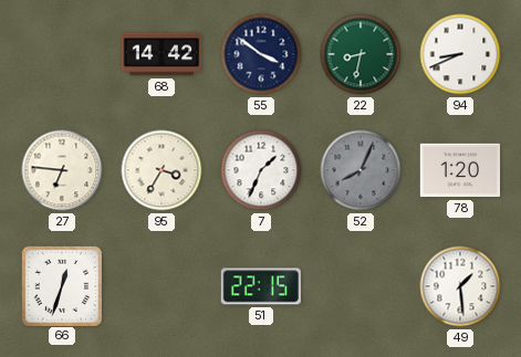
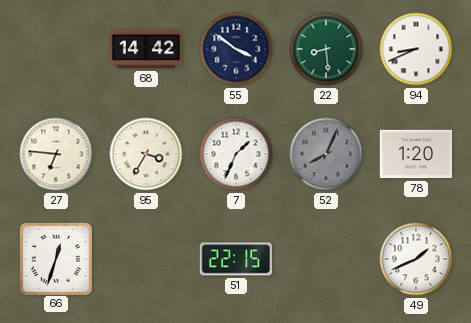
22: 8:32 -> 8:29
49: 1:29 -> 1:41
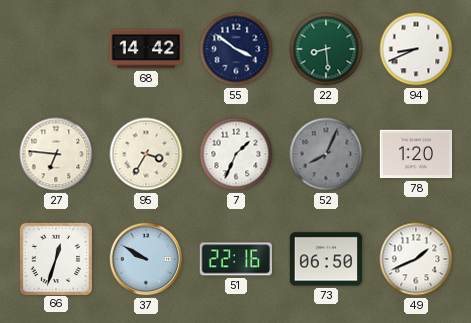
37: none -> 9:50
51: 22:15 -> 22:16
73: none -> 06:50
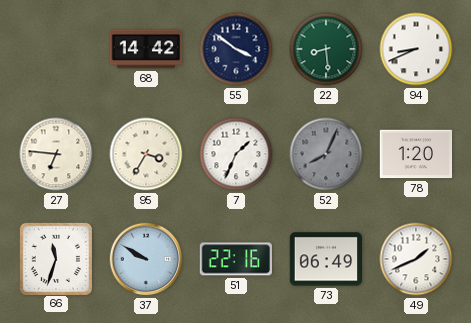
66: 12:33 -> 11:33
73: 06:50 -> 06:49
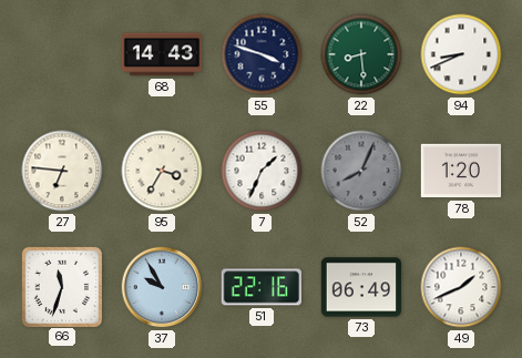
68: 14:42 -> 14:43
55: 3:51 -> 3:48
37: 9:50 -> 9:55
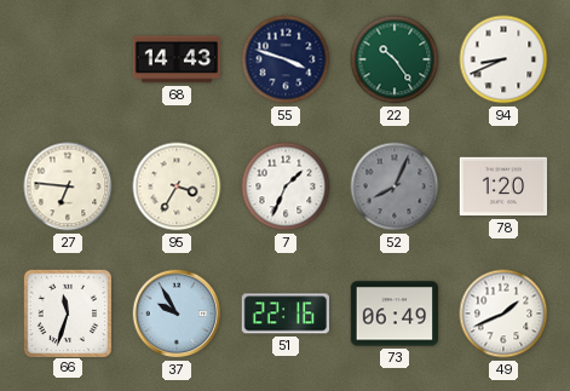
22: 8:29 -> 10:24
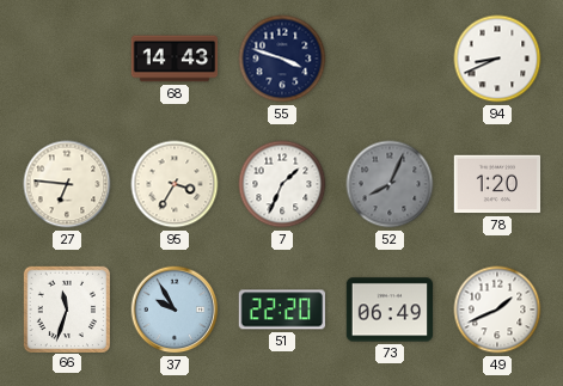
22: 10:24 -> none
51: 22:16 -> 22:20
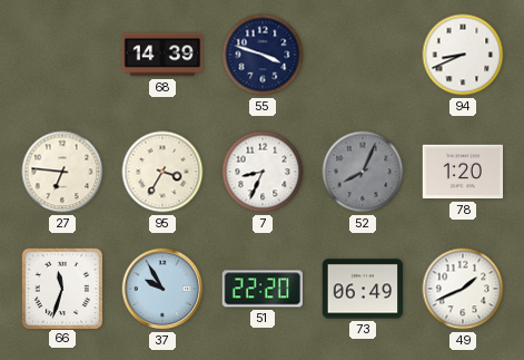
68: 14:43 -> 14:39
7: 1:34 -> 8:34
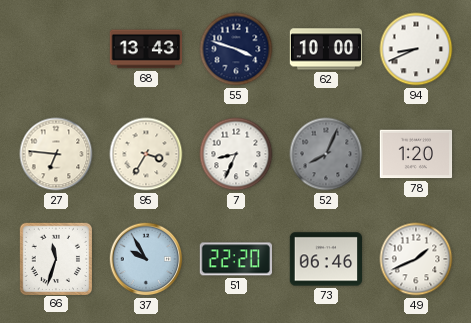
68: 14:39 -> 13:43
62: none -> 10:00
73: 06:49 -> 06:46
